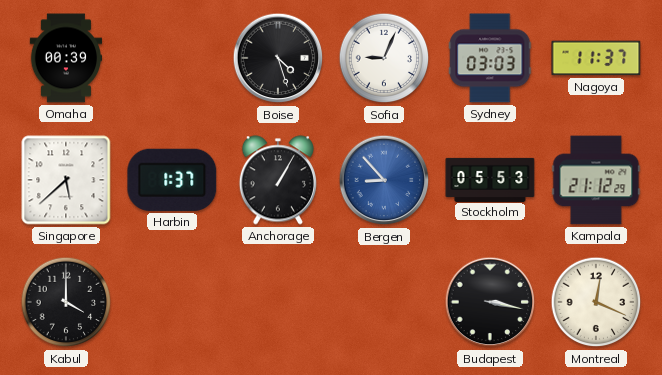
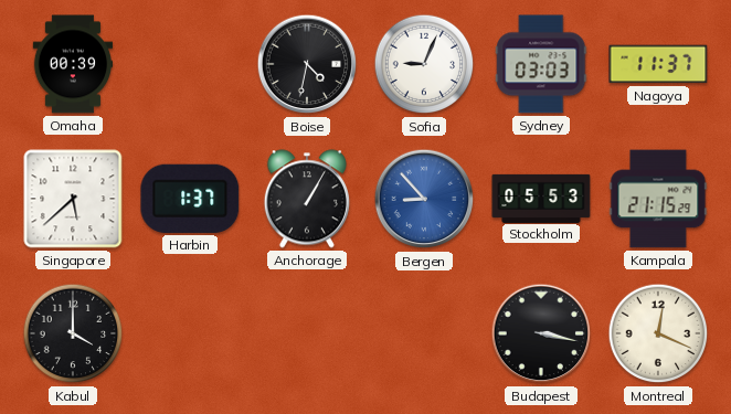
Boise: 4:27 -> 4:32
Kampala: 21:12 -> 21:15
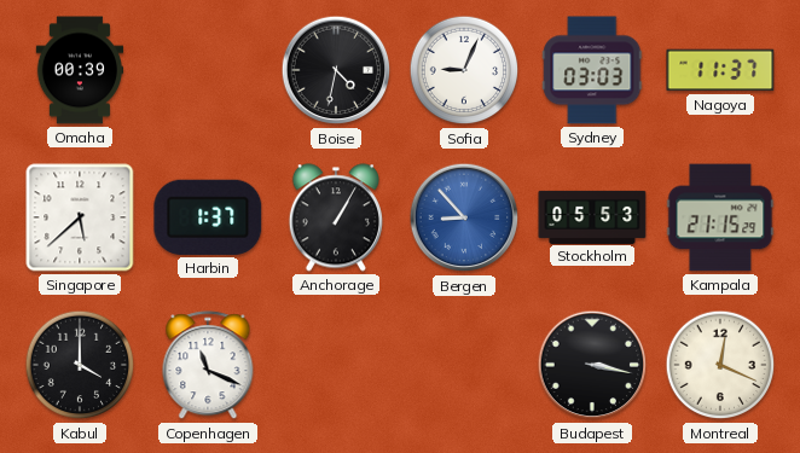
Copenhagen: none -> 11:19
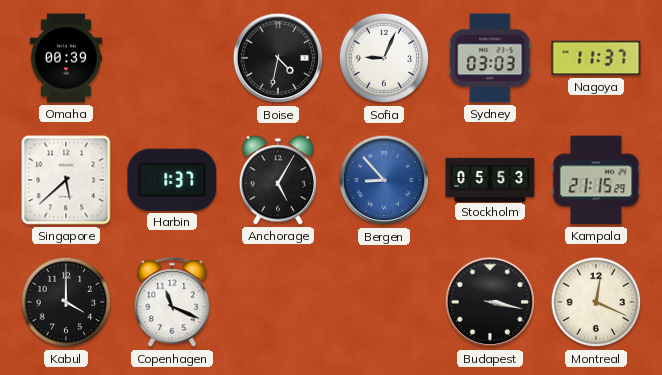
Anchorage: 1:05 -> 5:05
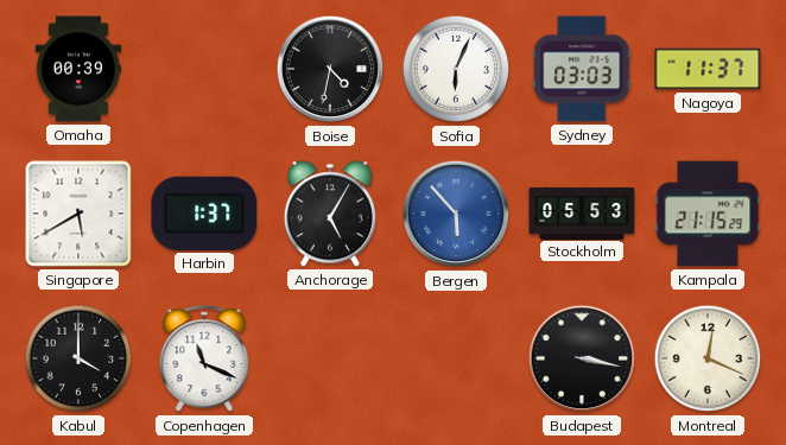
Sofia: 9:04 -> 6:04
Singapore: 5:38 -> 5:40
Bergen: 8:53 -> 5:53
